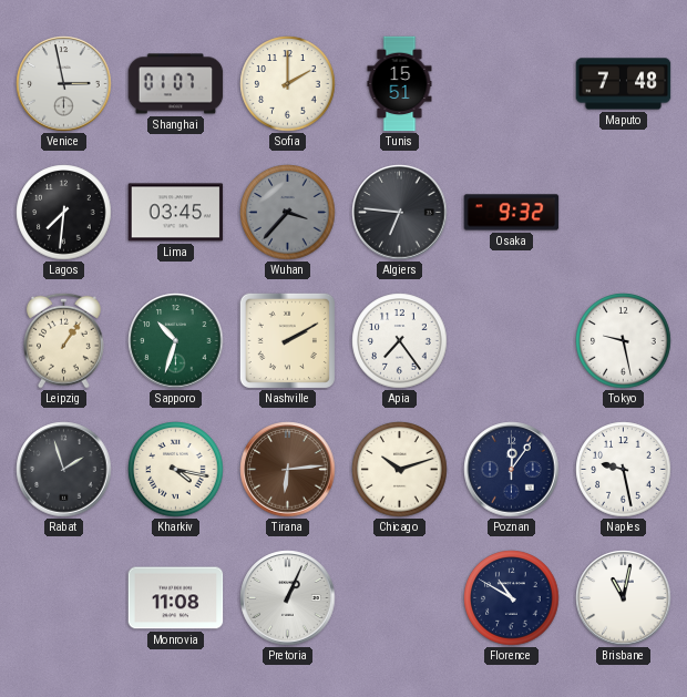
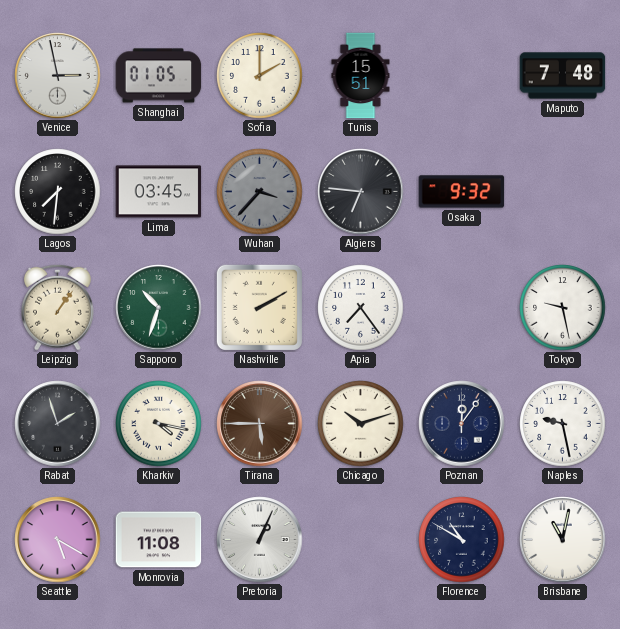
Shanghai: 01:07 -> 01:05
Tirana: 6:14 -> 5:45
Seattle: none -> 5:20
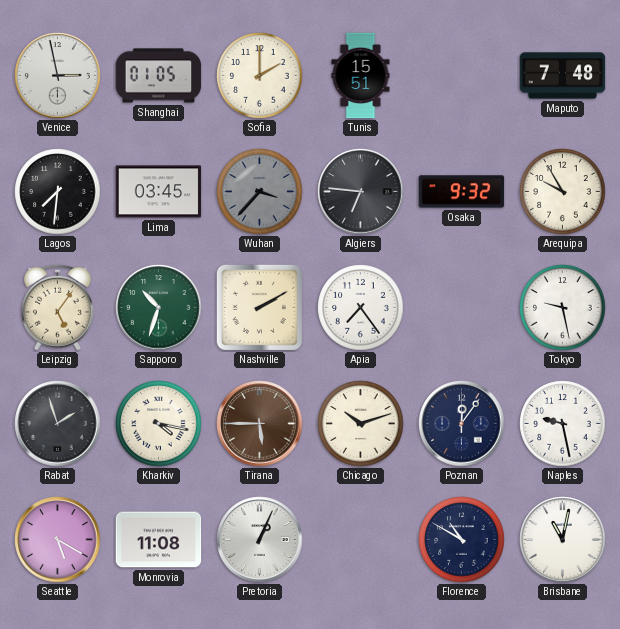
Arequipa: none -> 9:55
Leipzig: 1:06 -> 5:06
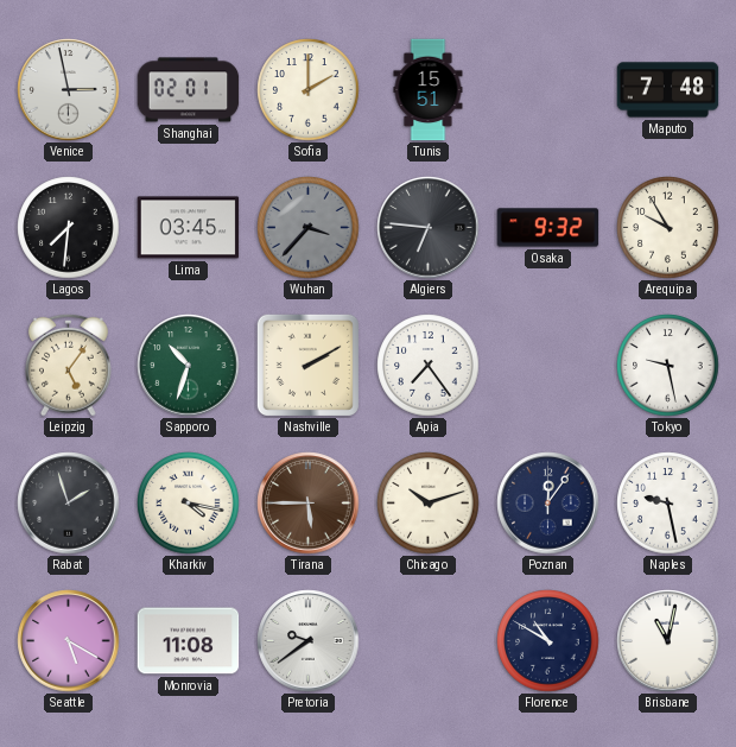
Shanghai: 01:05 -> 02:01
Pretoria: 1:04 -> 9:39
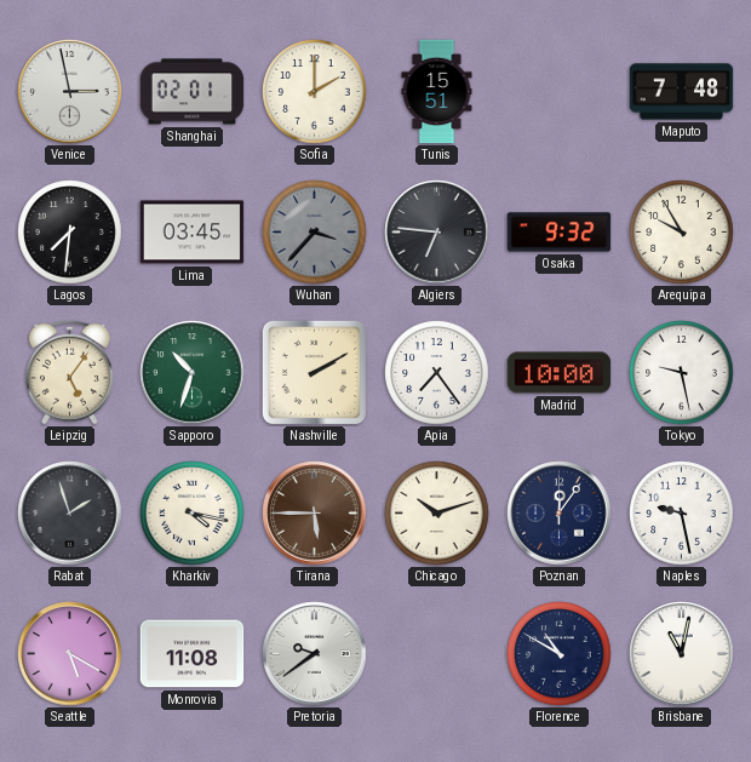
Madrid: none -> 10:00
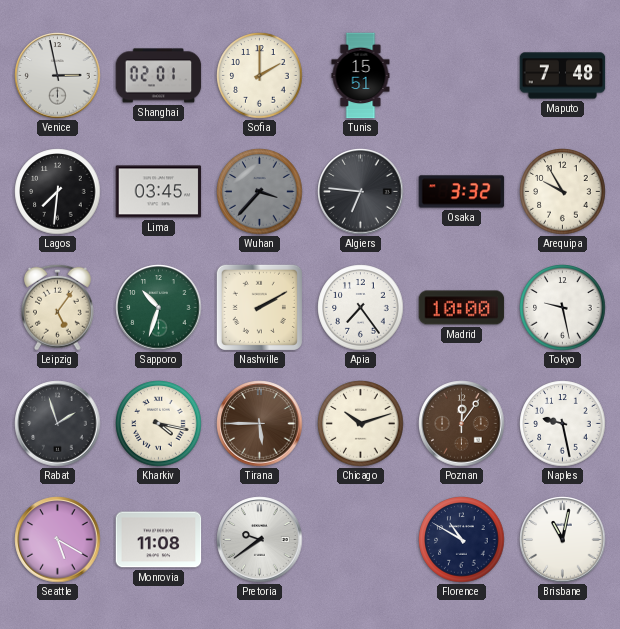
Osaka: 9:32 -> 3:32
Poznan dial: navy -> brown
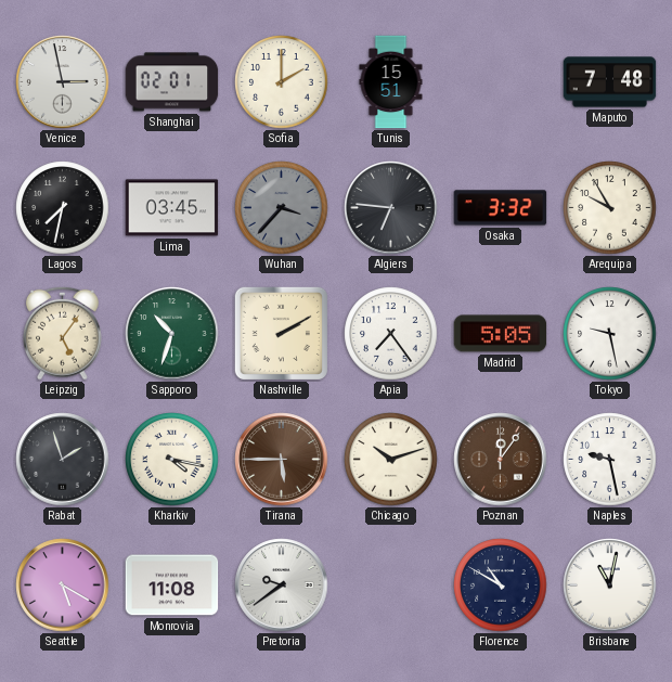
Lagos: 7:31 -> 7:32
Madrid: 10:00 -> 5:05
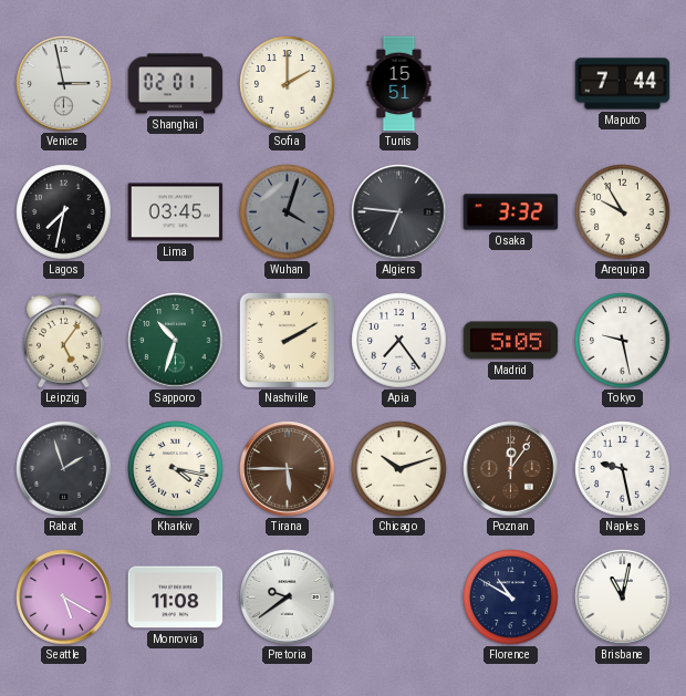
Maputo: 7:48 -> 7:44
Wuhan: 3:37 -> 4:03
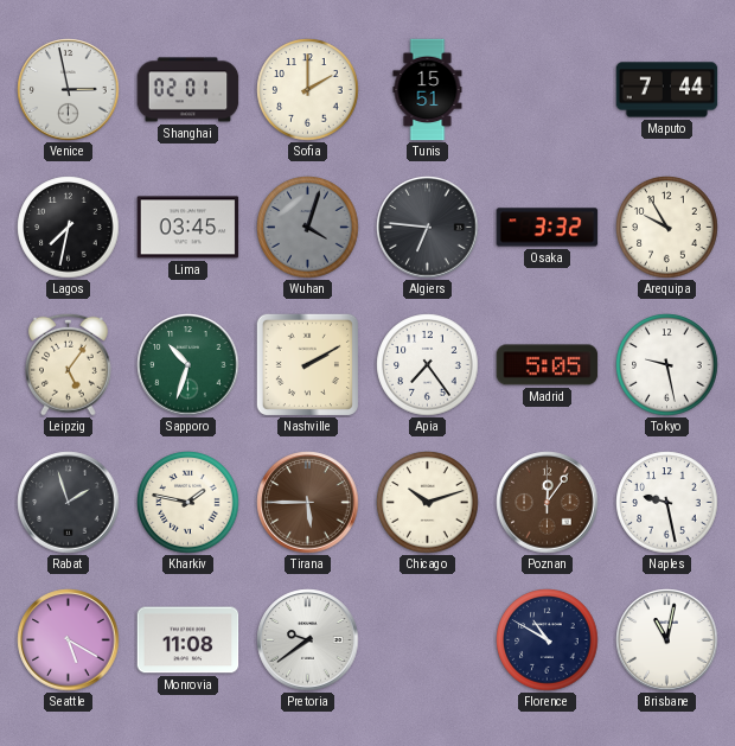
Kharkiv: 4:17 -> 1:47
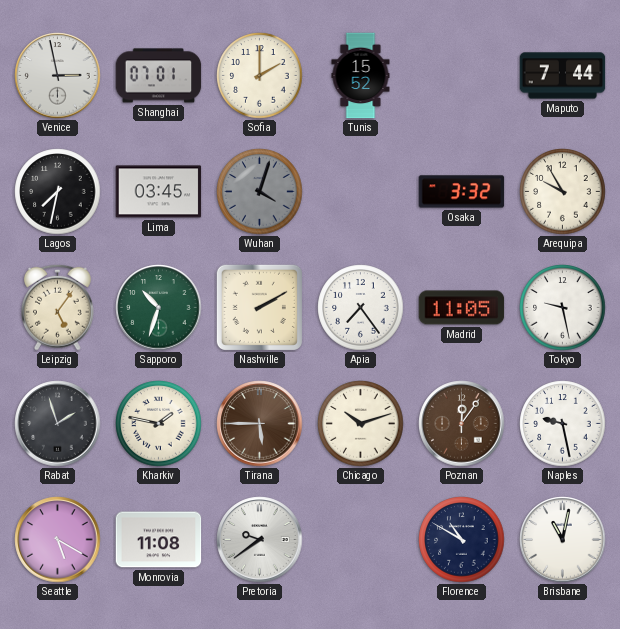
Shanghai: 02:01 -> 07:01
Tunis: 15:51 -> 15:52
Algiers: 6:46 -> none
Madrid: 5:05 -> 11:05
